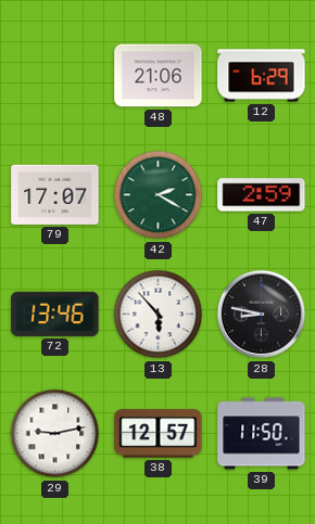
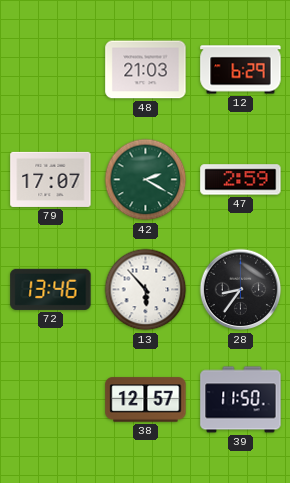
48: 21:06 -> 21:03
28: 8:47 -> 8:36
29: 9:13 -> none
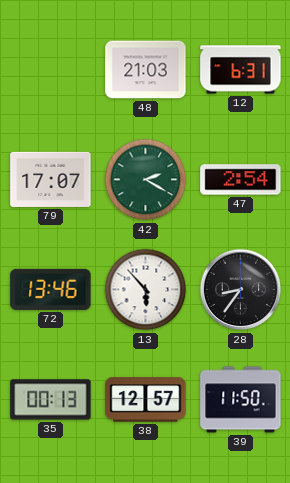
12: 6:29 -> 6:31
47: 2:59 -> 2:54
35: none -> 00:13
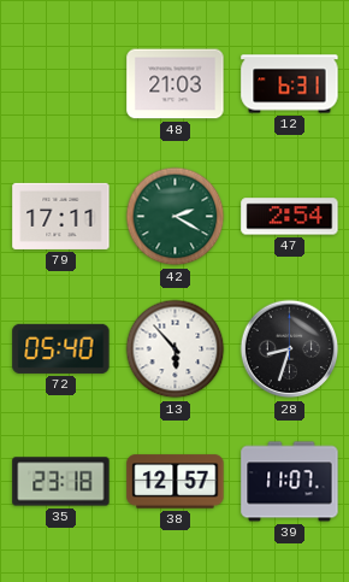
79: 17:07 -> 17:11
72: 13:46 -> 05:40
28: 8:36 -> 8:33
35: 00:13 -> 23:18
39: 11:50 -> 11:07
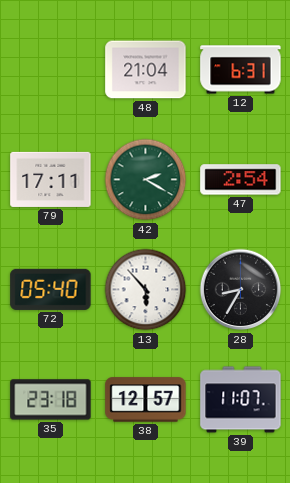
48: 21:03 -> 21:04
28: 8:33 -> 8:35
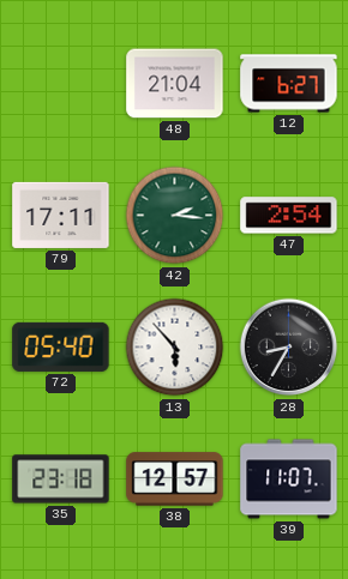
12: 6:31 -> 6:27
42: 2:20 -> 2:16
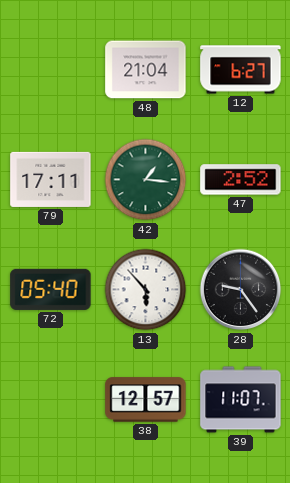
42: 2:16 -> 1:16
47: 2:54 -> 2:52
28: 8:35 -> 9:24
35: 23:18 -> none
